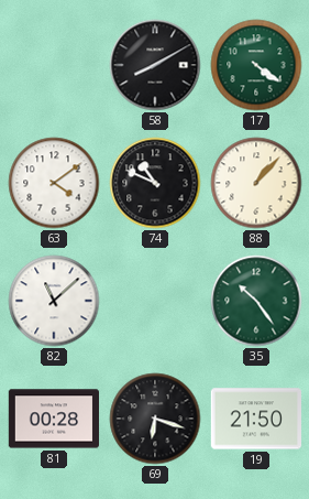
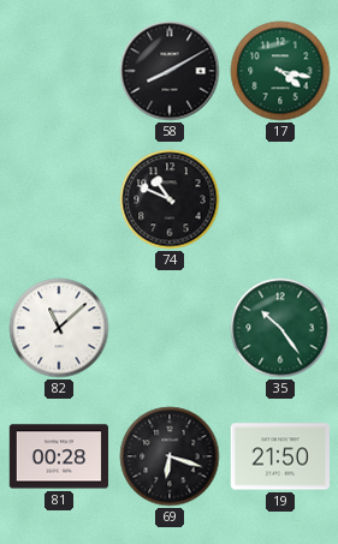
17: 4:21 -> 4:17
63: 4:09 -> none
88: 1:07 -> none
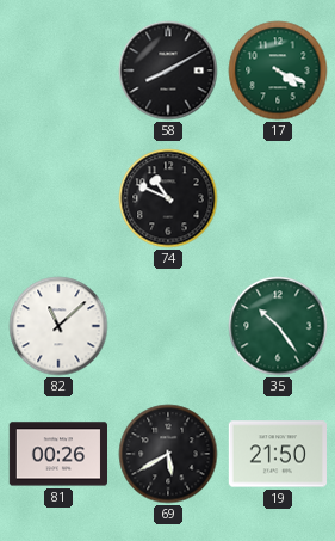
17: 4:17 -> 4:19
81: 00:28 -> 00:26
69: 6:18 -> 5:40
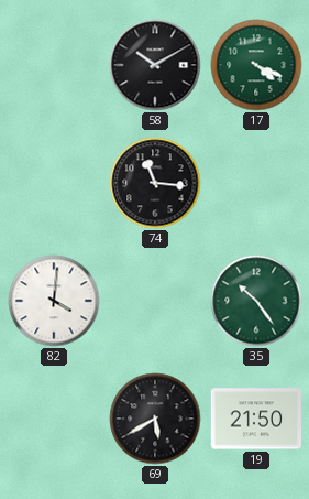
58: 8:10 -> 10:10
74: 10:49 -> 11:16
82: 11:08 -> 4:01
81: 00:26 -> none
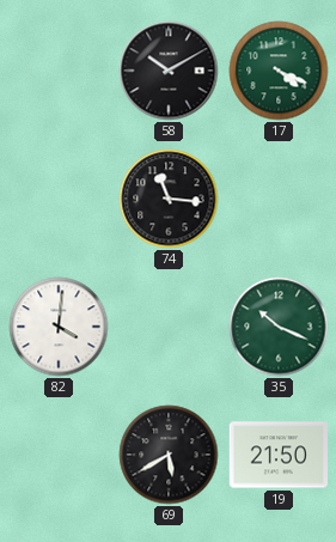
35: 10:24 -> 10:19
